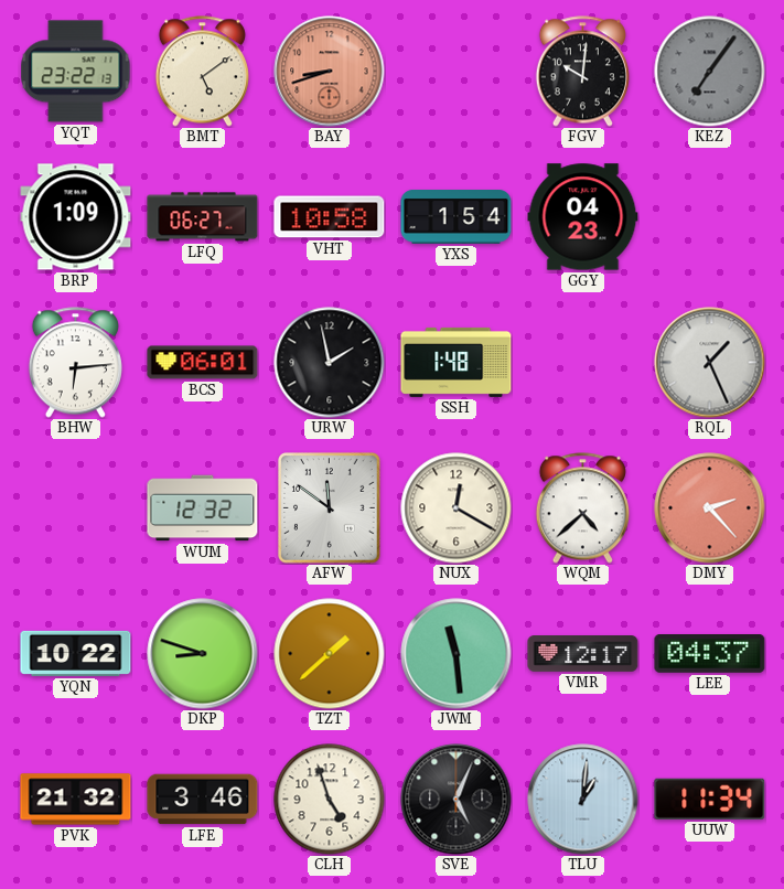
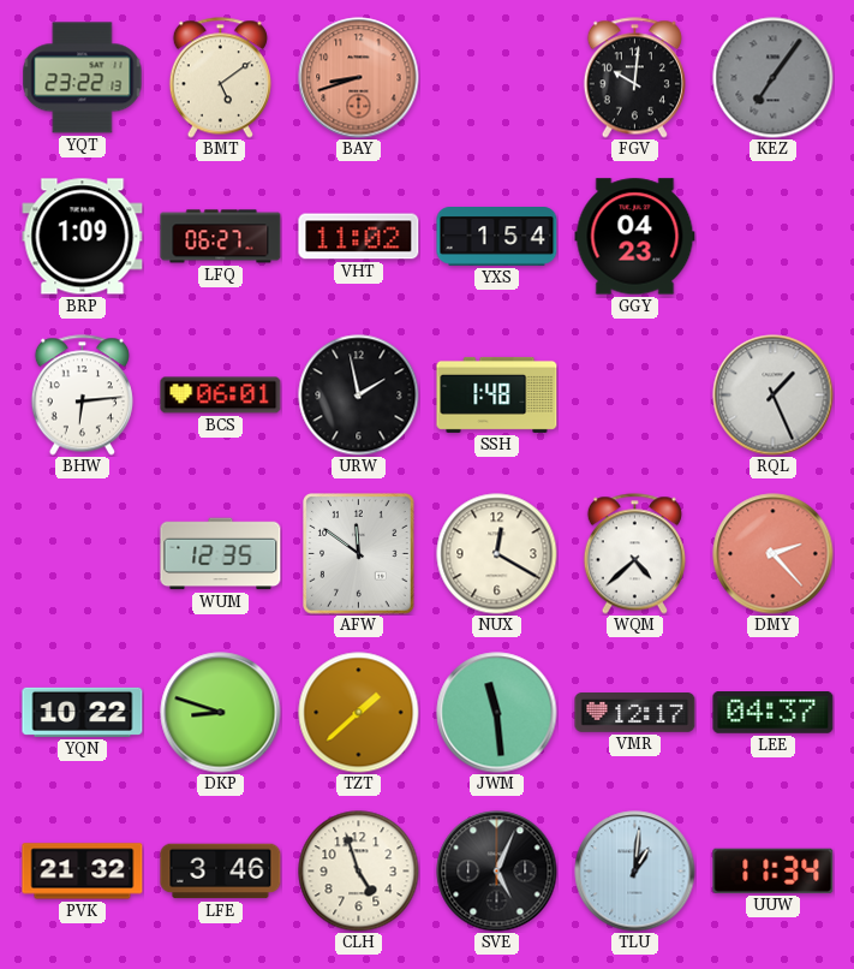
VHT: 10:58 -> 11:02
WUM: 12:32 -> 12:35
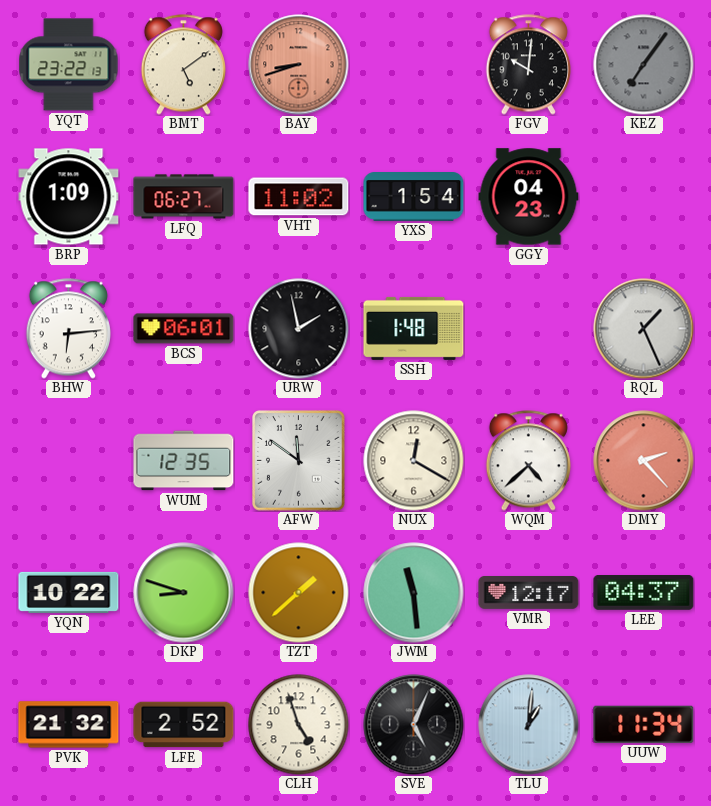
LFE: 3:46 -> 2:52
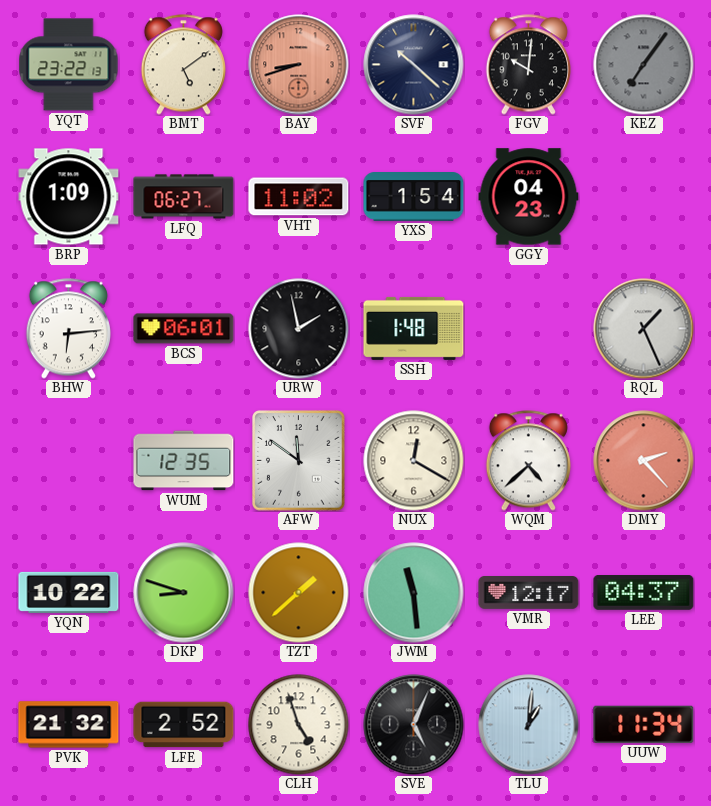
SVF: none -> 10:22
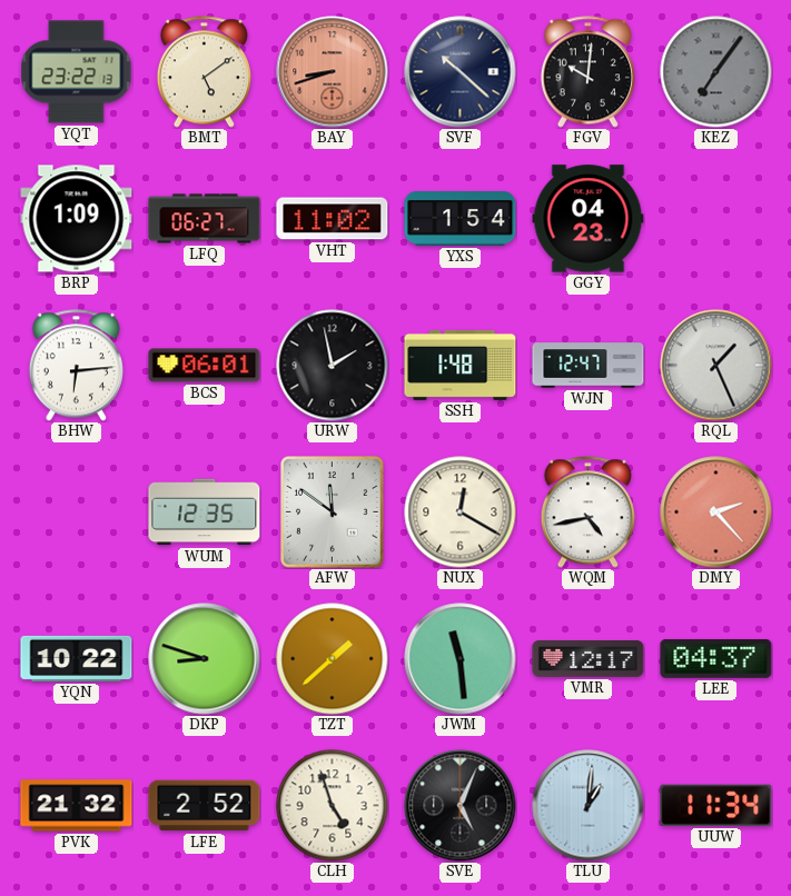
WJN: none -> 12:47
WQM: 4:38 -> 4:43
